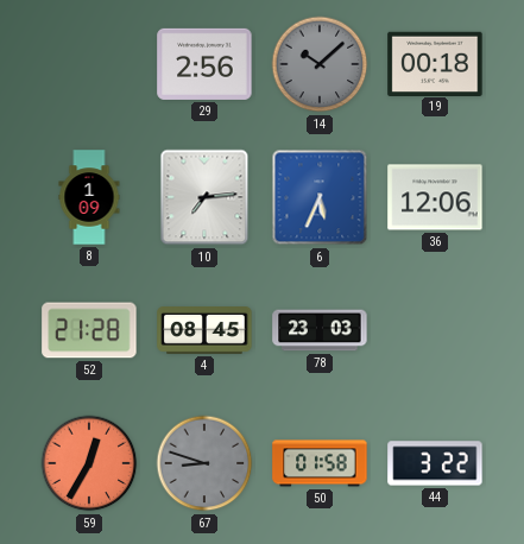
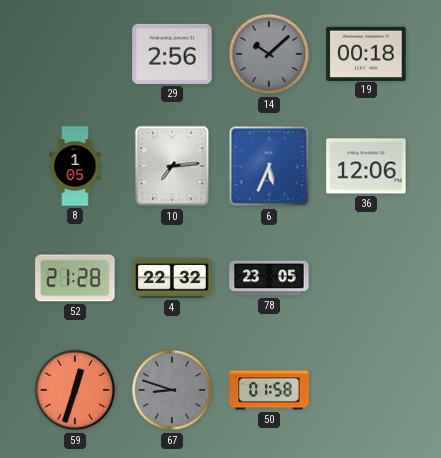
8: 1:09 -> 1:05
4: 08:45 -> 22:32
78: 23:03 -> 23:05
59: 12:35 -> 12:33
44: 3:22 -> none
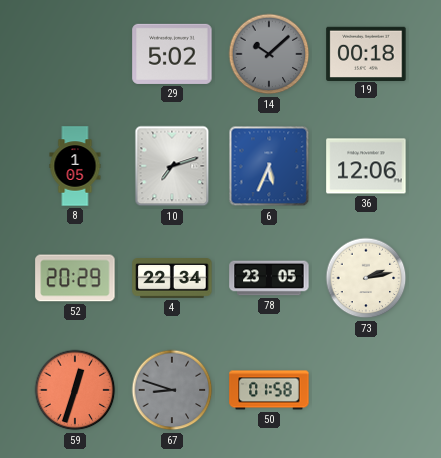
29: 2:56 -> 5:02
10: 7:14 -> 7:12
52: 21:28 -> 20:29
4: 22:32 -> 22:34
73: none -> 2:13
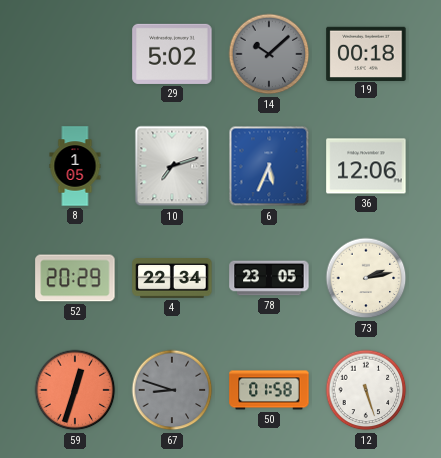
12: none -> 5:27
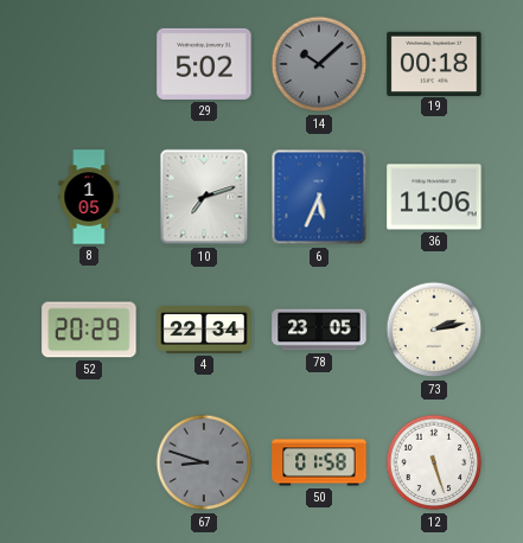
36: 12:06 -> 11:06
59: 12:33 -> none
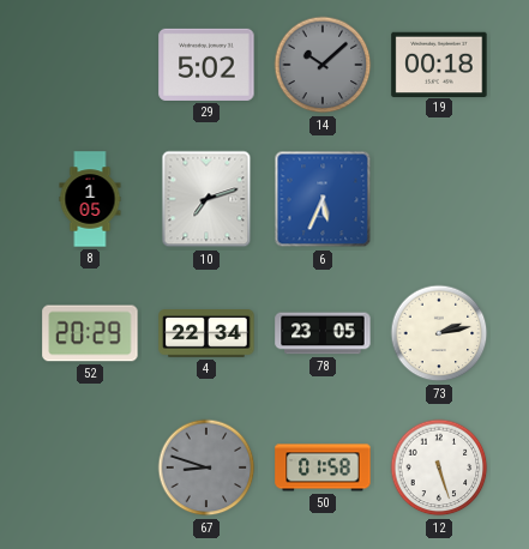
36: 11:06 -> none
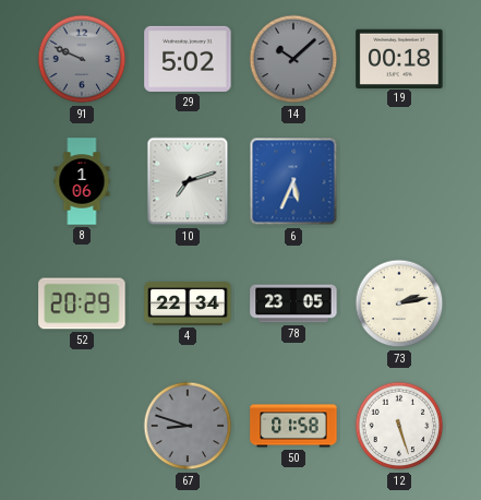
91: none -> 9:49
8: 1:05 -> 1:06
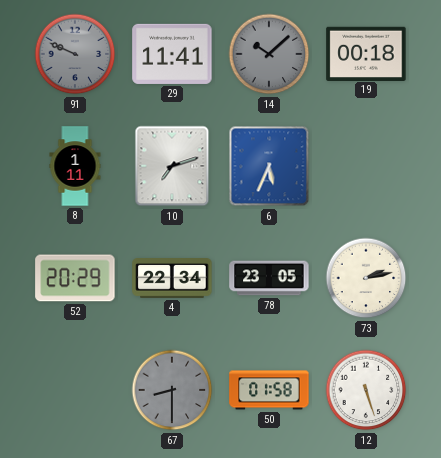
29: 5:02 -> 11:41
8: 1:06 -> 1:11
67: 8:48 -> 8:30
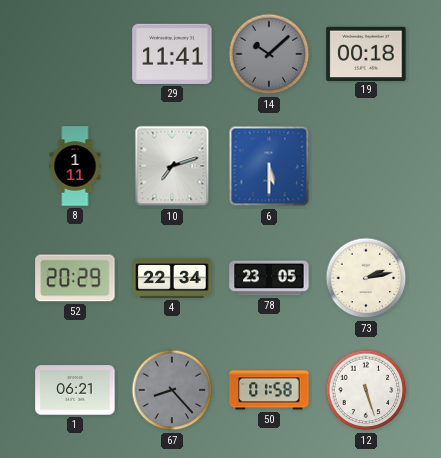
91: 9:49 -> none
6: 5:34 -> 5:30
1: none -> 06:21
67: 8:30 -> 8:23
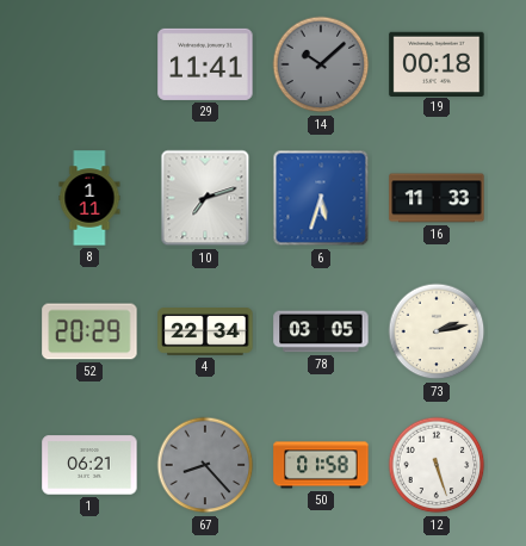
6: 5:30 -> 5:33
16: none -> 11:33
78: 23:05 -> 03:05
